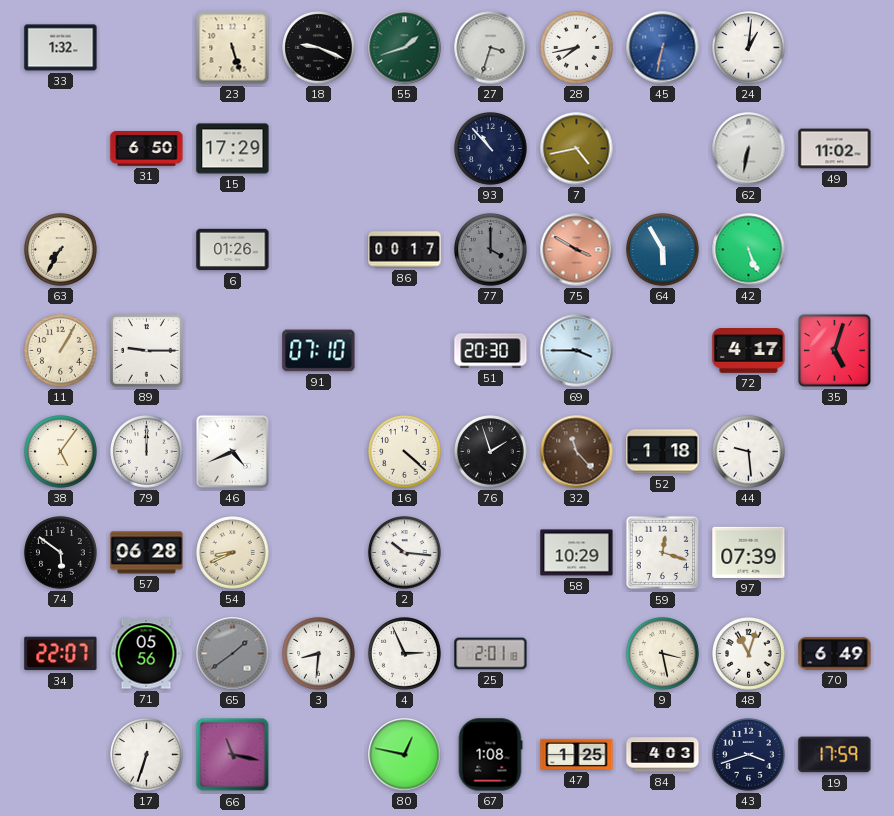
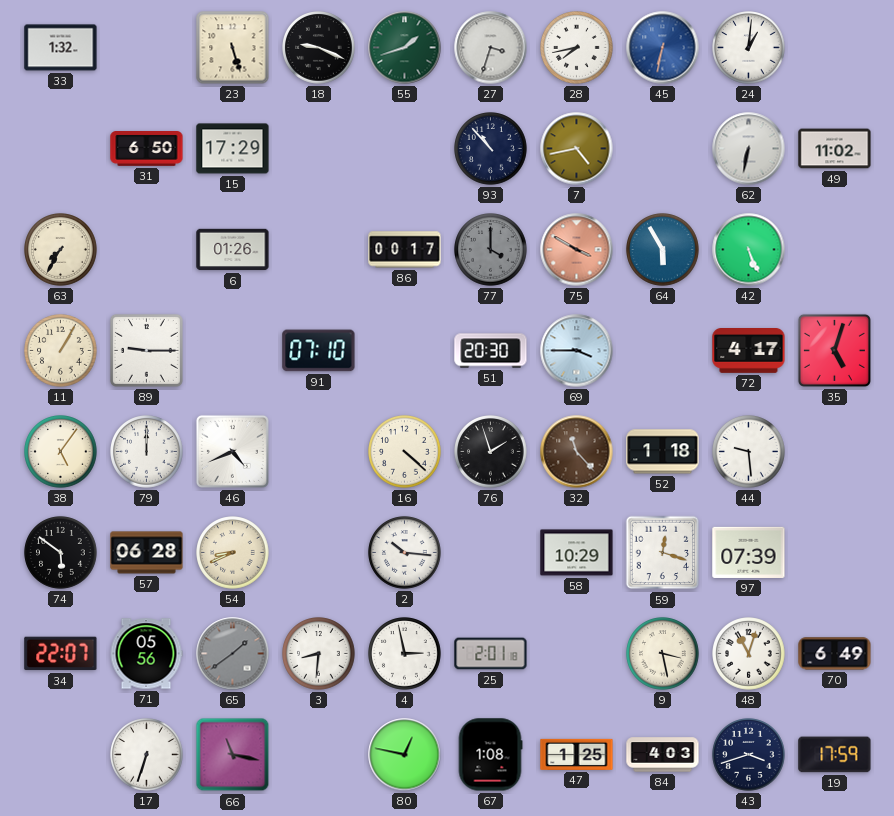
4: 2:56 -> 2:58
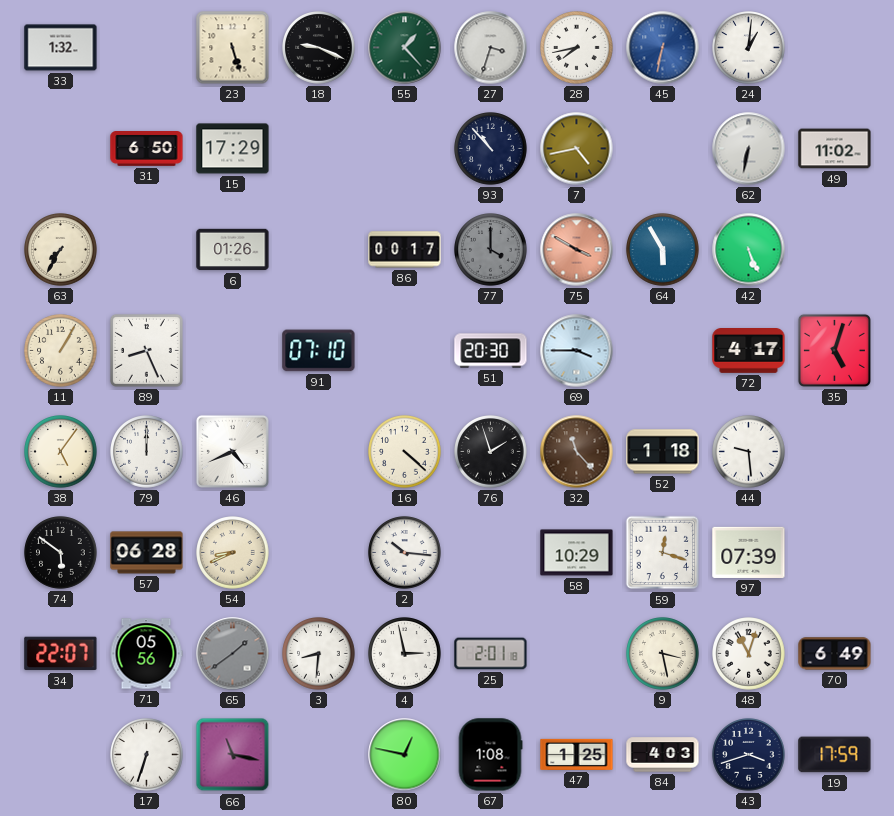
55: 1:42 -> 1:23
89: 9:15 -> 8:26
